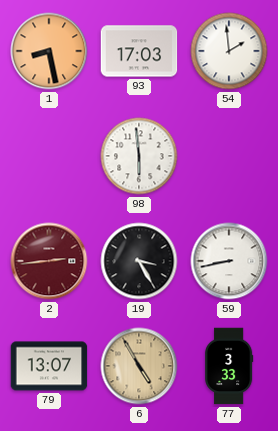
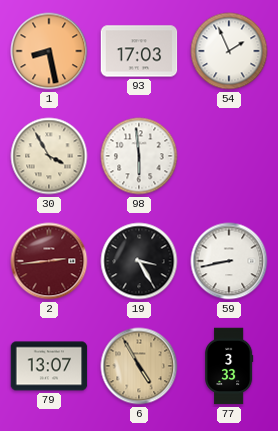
54: 1:59 -> 1:56
30: none -> 3:55
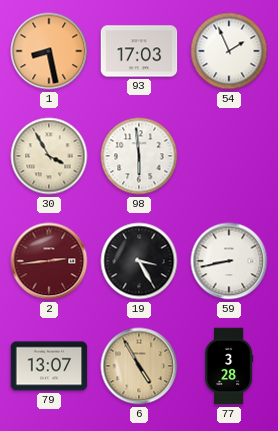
77: 3:33 -> 3:28
